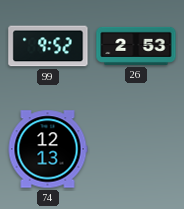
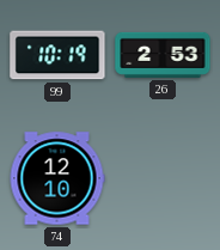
99: 9:52 -> 10:19
74: 12:13 -> 12:10
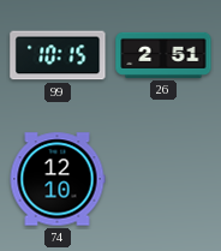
99: 10:19 -> 10:15
26: 2:53 -> 2:51
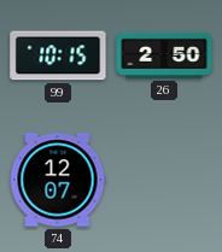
26: 2:51 -> 2:50
74: 12:10 -> 12:07
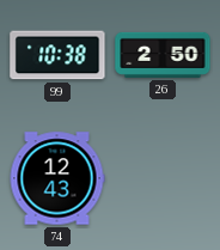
99: 10:15 -> 10:38
74: 12:07 -> 12:43
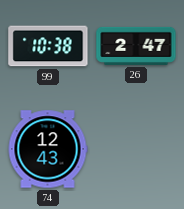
26: 2:50 -> 2:47
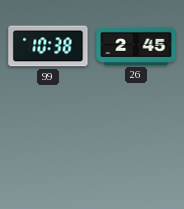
26: 2:47 -> 2:45
74: 12:43 -> none
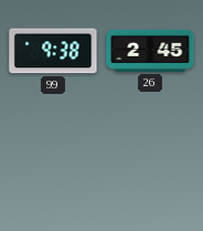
99: 10:38 -> 9:38
